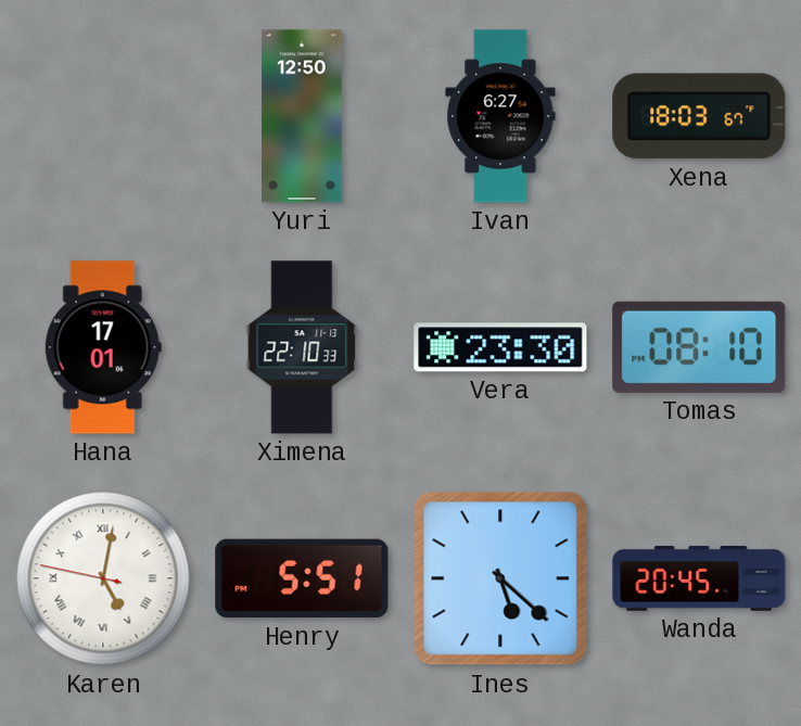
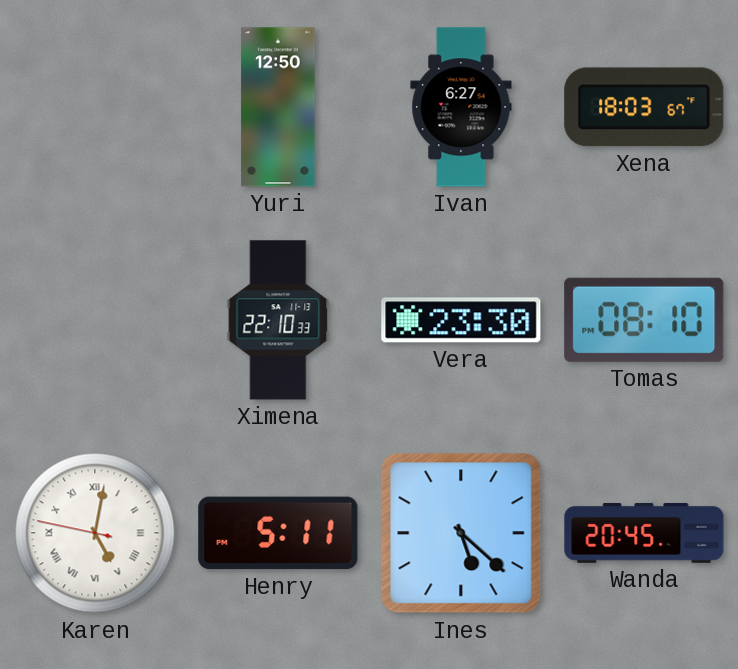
Hana: 17:01 -> none
Henry: 5:51 -> 5:11
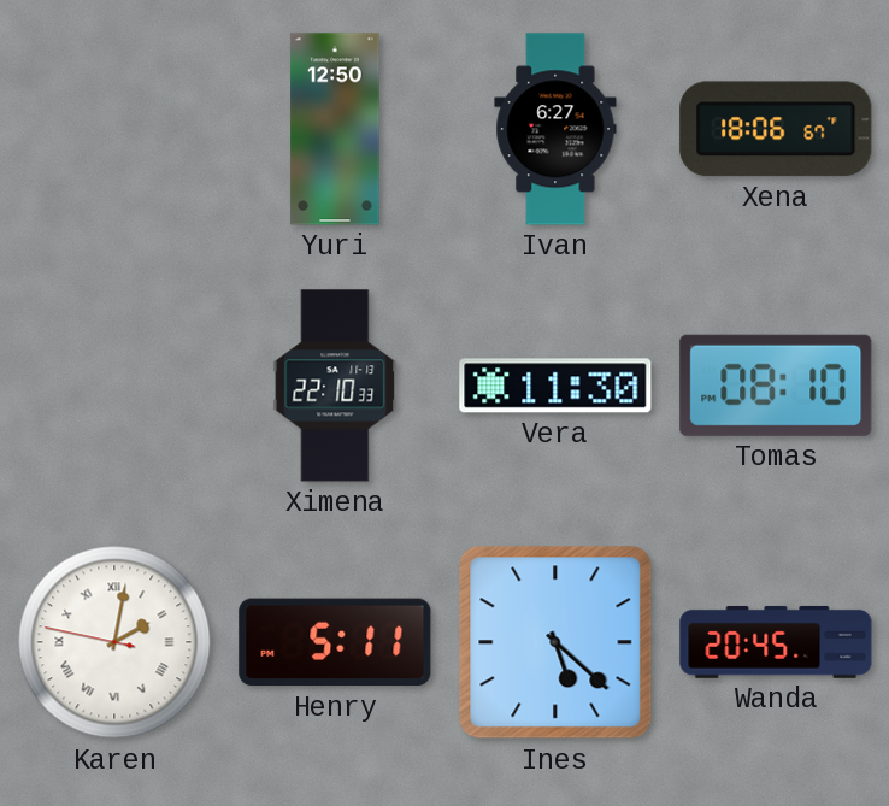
Xena: 18:03 -> 18:06
Vera: 23:30 -> 11:30
Karen: 5:01 -> 2:01
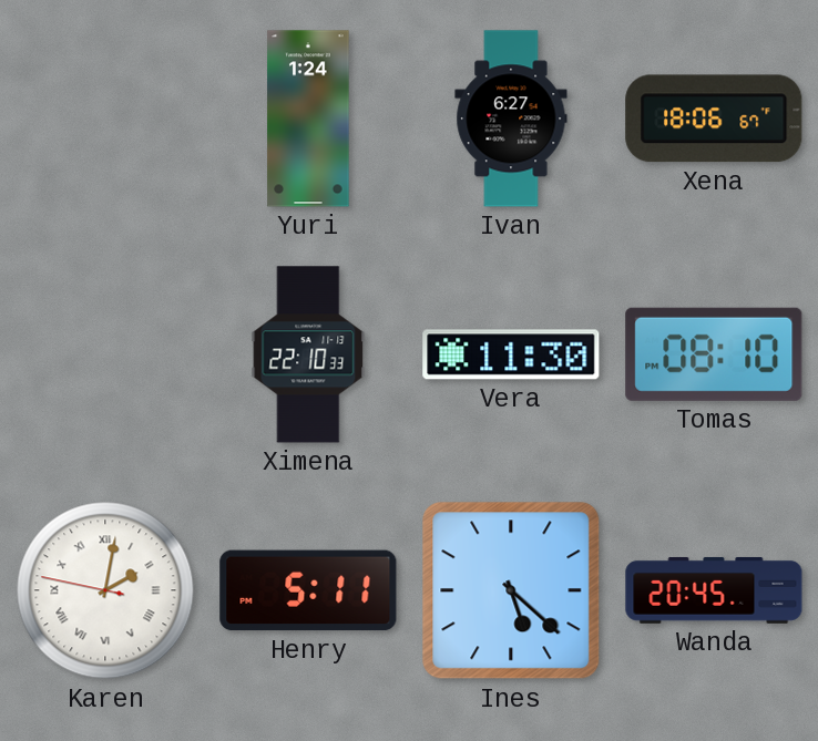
Yuri: 12:50 -> 1:24
